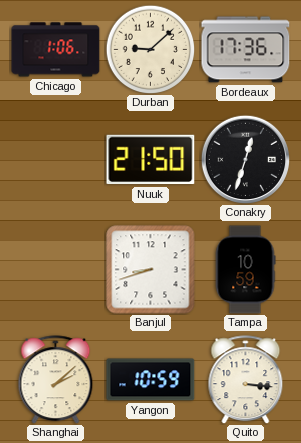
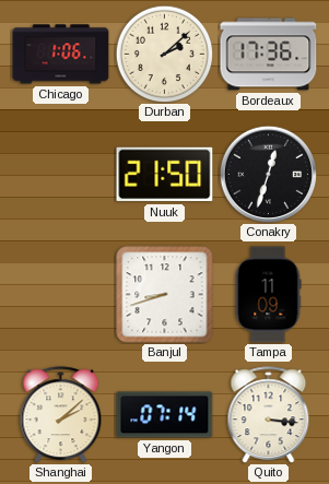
Durban: 9:08 -> 2:08
Tampa: 10:59 -> 11:09
Yangon: 10:59 -> 07:14
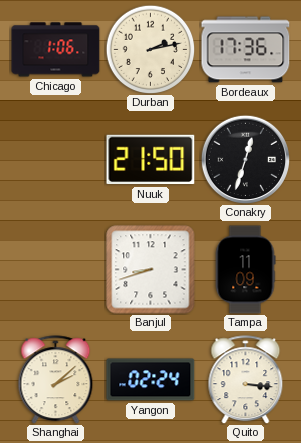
Durban: 2:08 -> 2:13
Yangon: 07:14 -> 02:24
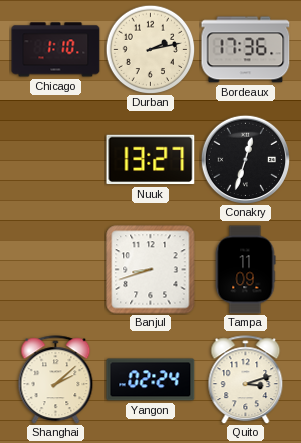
Chicago: 1:06 -> 1:10
Nuuk: 21:50 -> 13:27
Quito: 3:16 -> 3:12
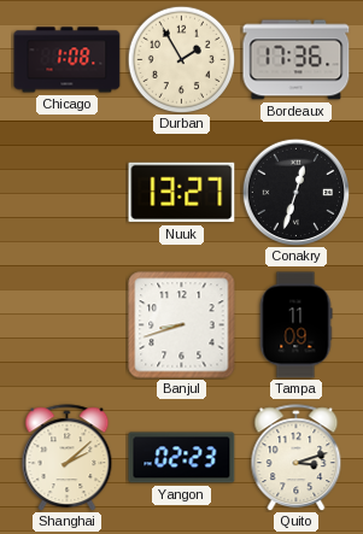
Chicago: 1:10 -> 1:08
Durban: 2:13 -> 1:55
Yangon: 02:24 -> 02:23
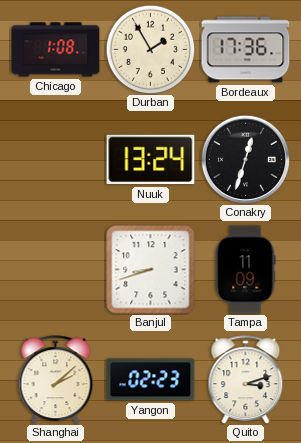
Nuuk: 13:27 -> 13:24
